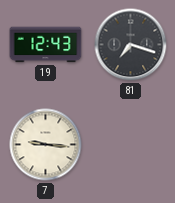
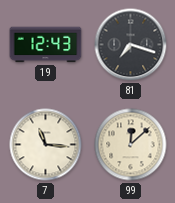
7: 9:16 -> 11:16
99: none -> 12:08
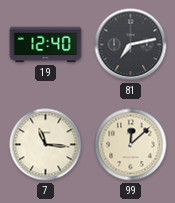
19: 12:43 -> 12:40
81: 7:18 -> 7:13
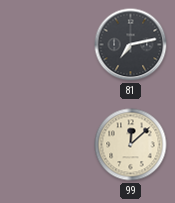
19: 12:40 -> none
7: 11:16 -> none
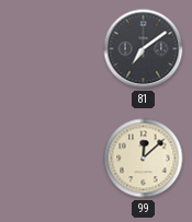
81: 7:13 -> 7:09
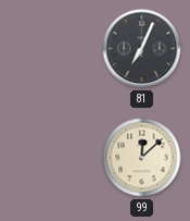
81: 7:09 -> 7:04
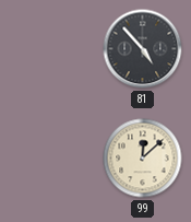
81: 7:04 -> 4:53
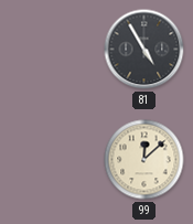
81: 4:53 -> 4:55
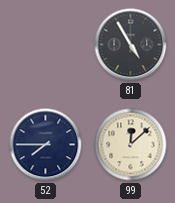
52: none -> 7:45
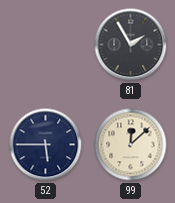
81: 4:55 -> 1:55
52: 7:45 -> 5:45
